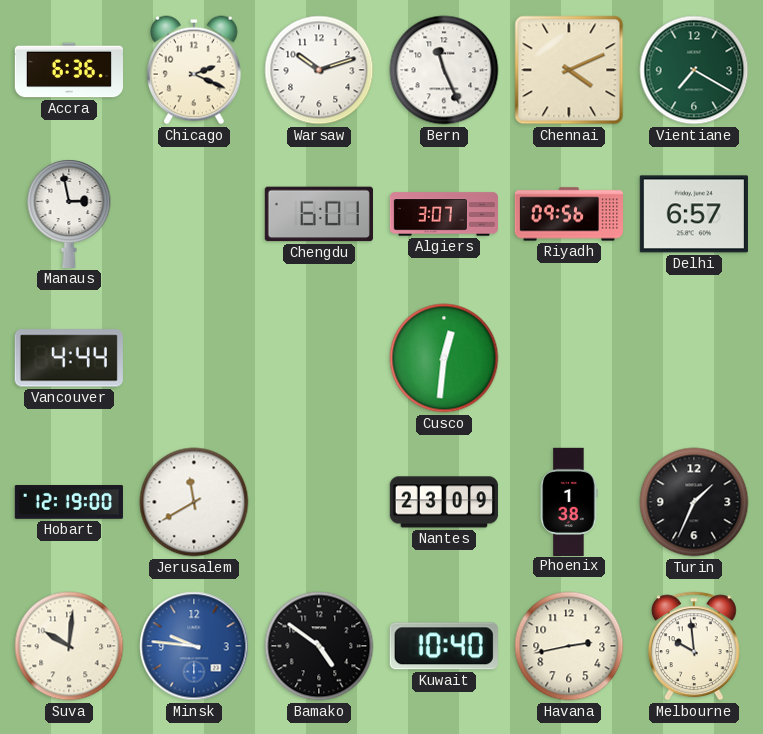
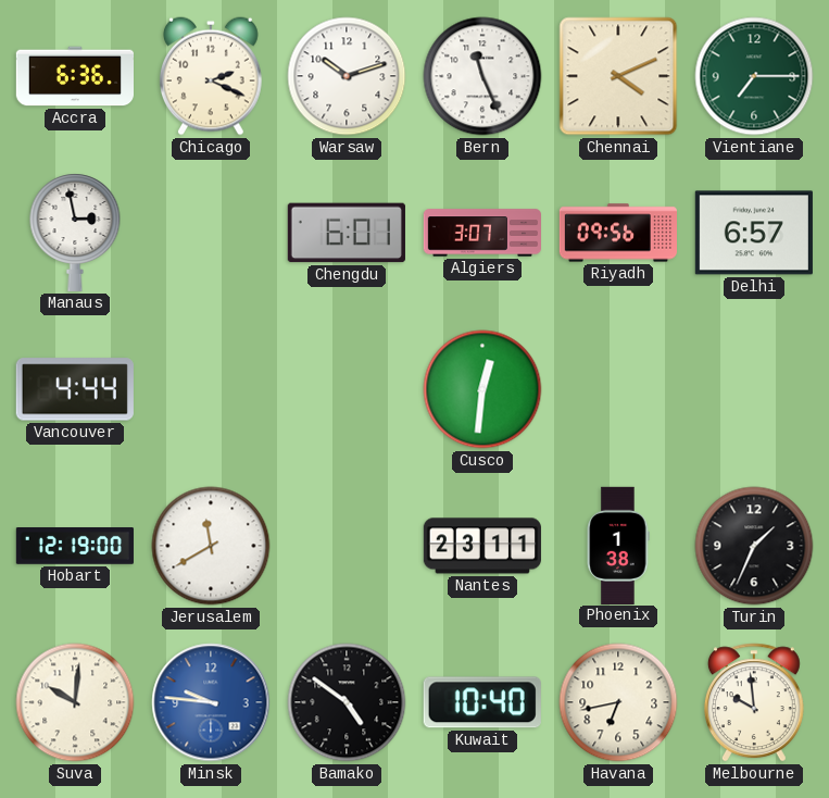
Vientiane: 7:20 -> 7:15
Nantes: 23:09 -> 23:11
Havana: 2:43 -> 6:43
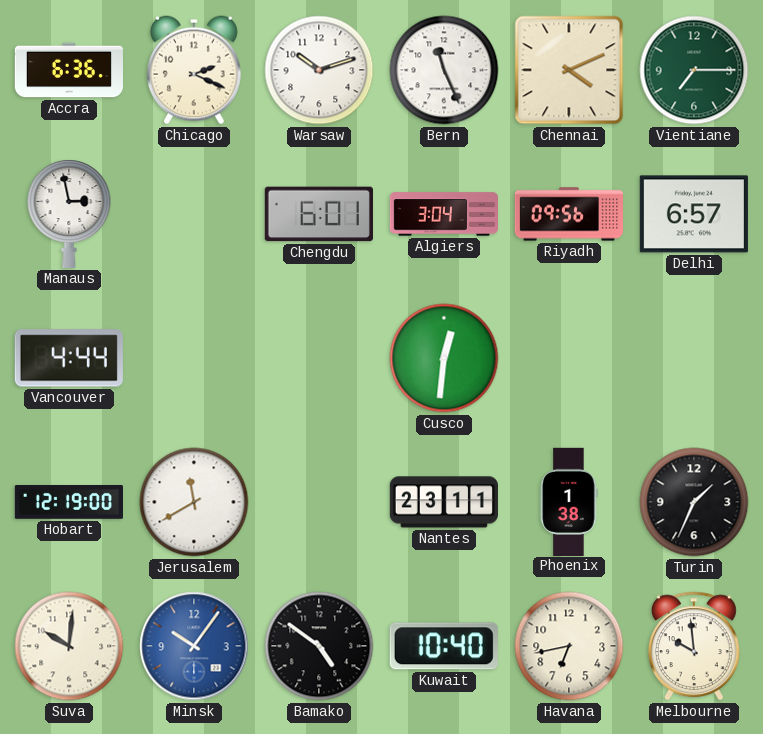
Algiers: 3:07 -> 3:04
Minsk: 9:46 -> 10:06
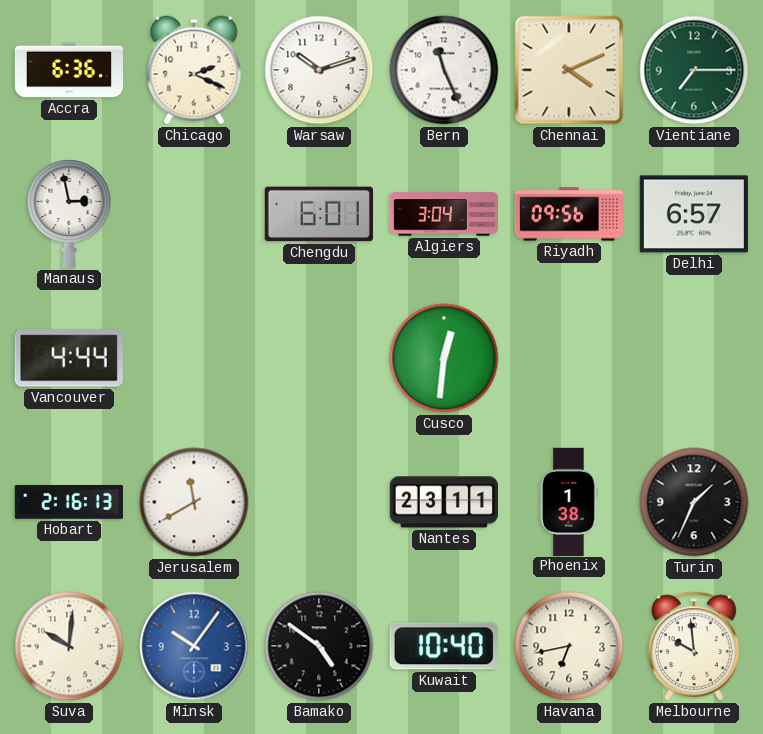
Hobart: 12:19 -> 2:16
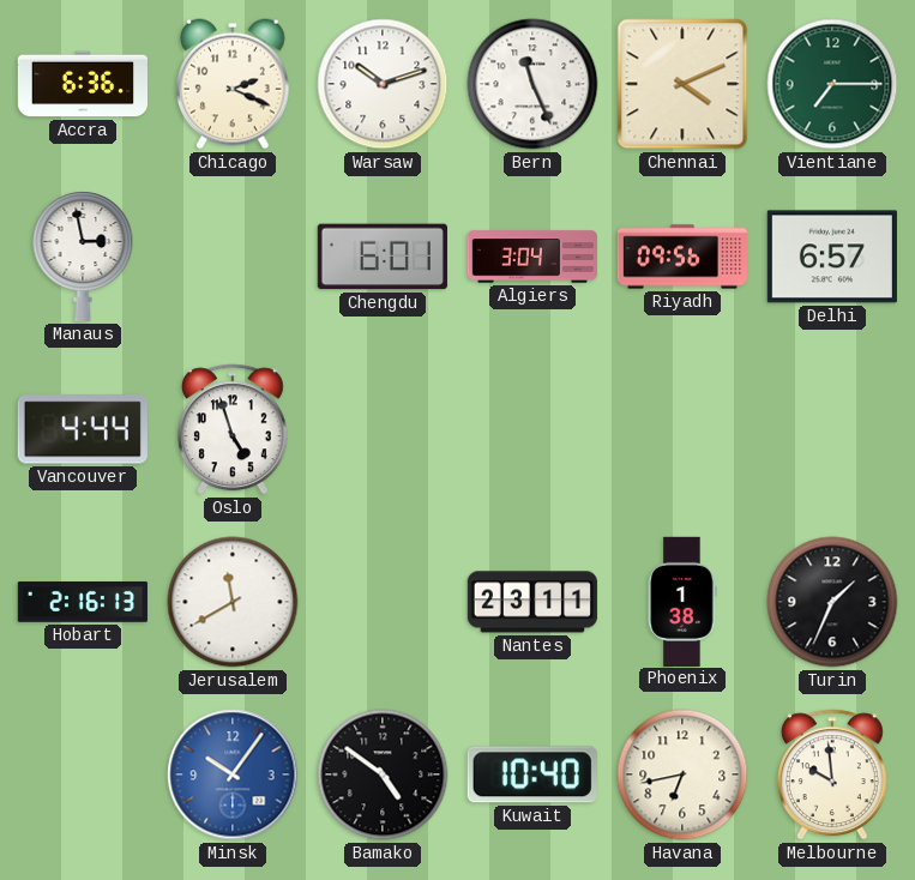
Oslo: none -> 4:57
Cusco: 12:31 -> none
Suva: 10:01 -> none
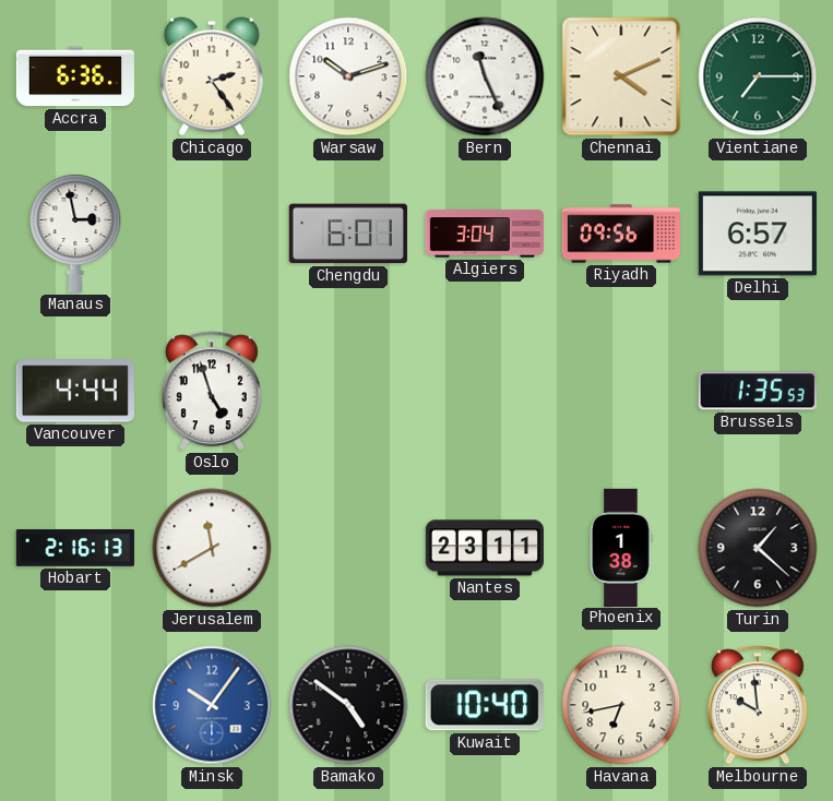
Chicago: 2:19 -> 2:24
Brussels: none -> 1:35
Turin: 1:34 -> 1:22
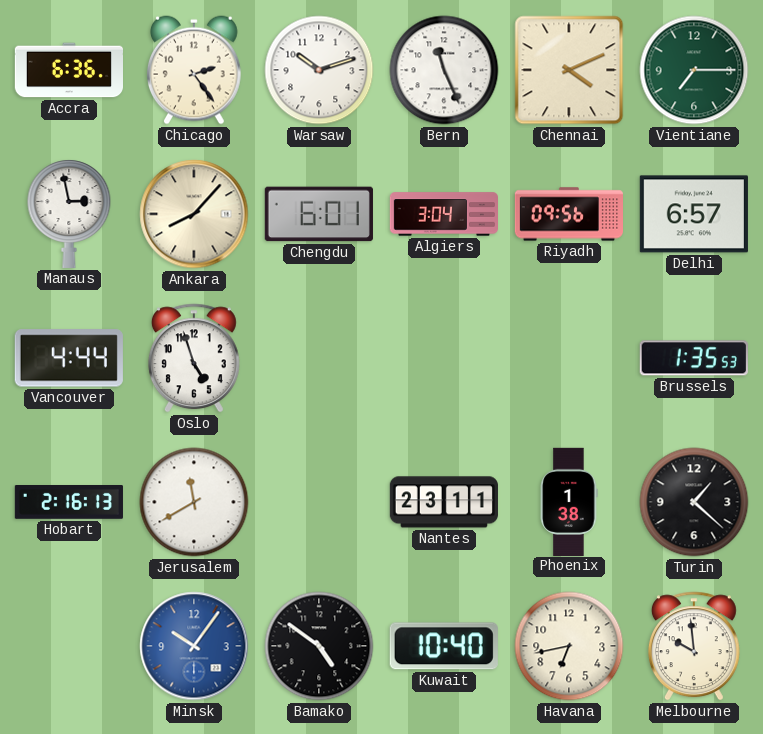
Ankara: none -> 8:07
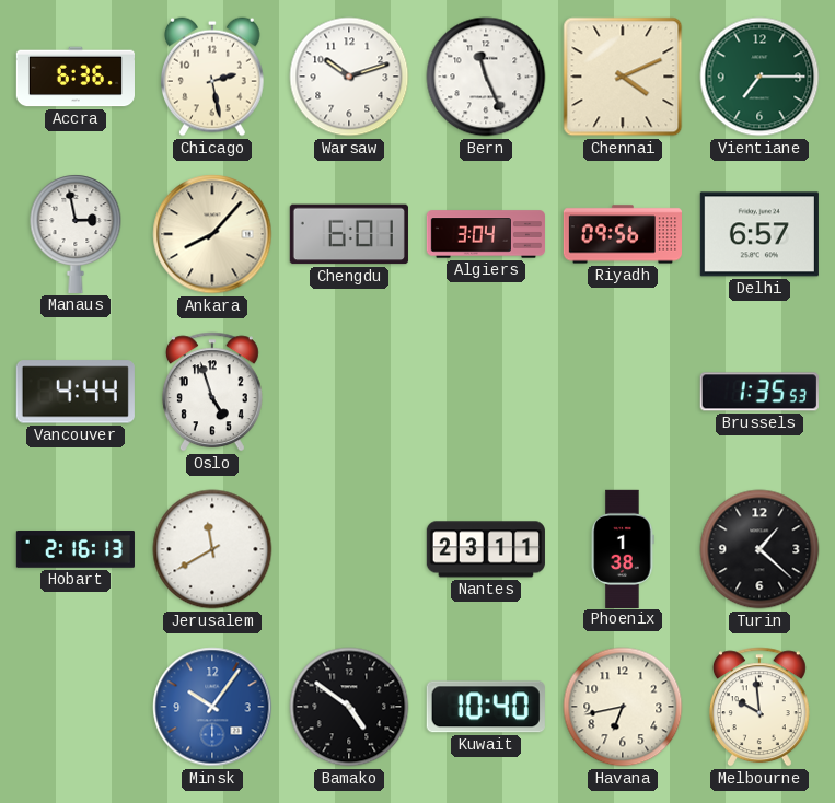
Chicago: 2:24 -> 2:28
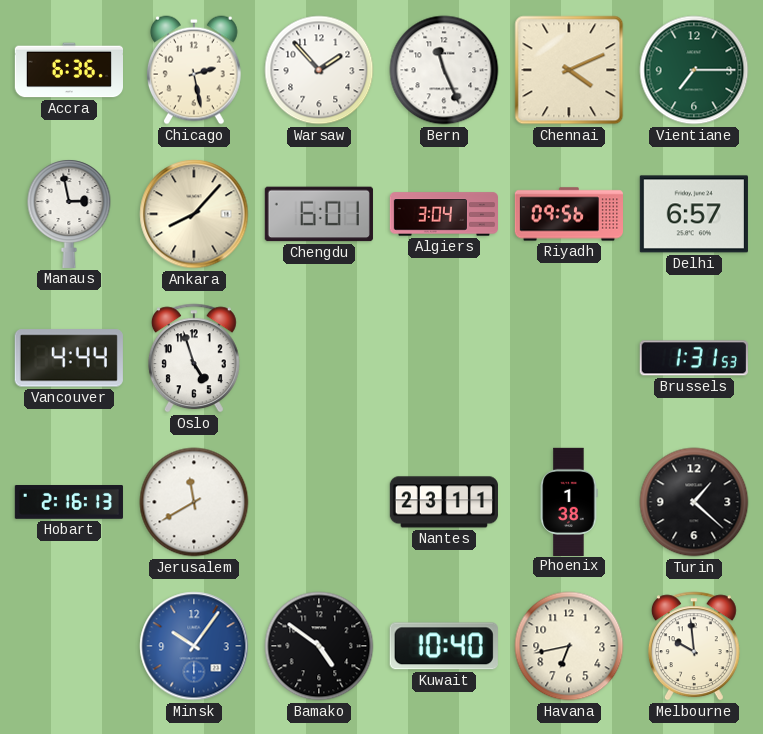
Warsaw: 10:12 -> 1:53
Brussels: 1:35 -> 1:31
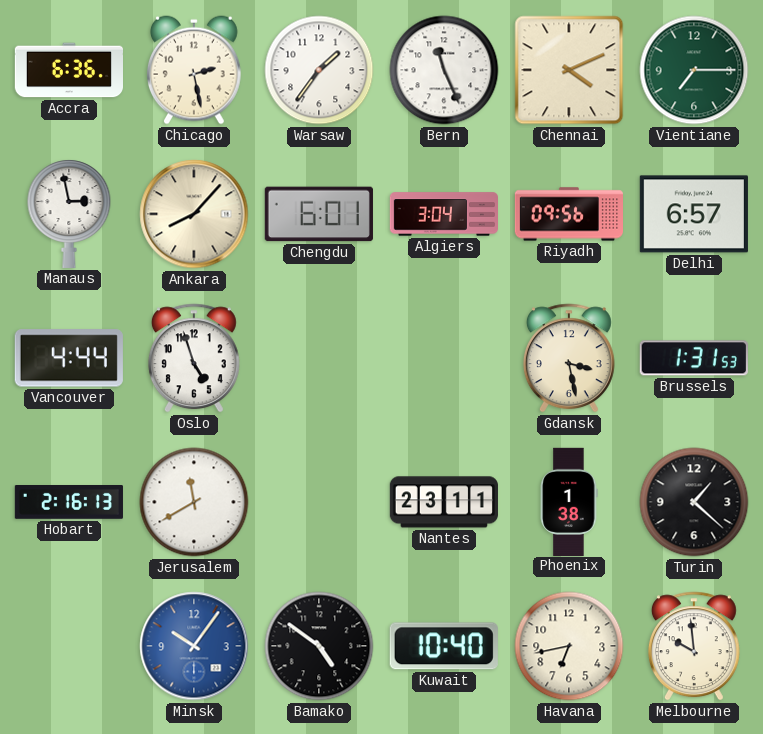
Warsaw: 1:53 -> 1:36
Gdansk: none -> 3:28
